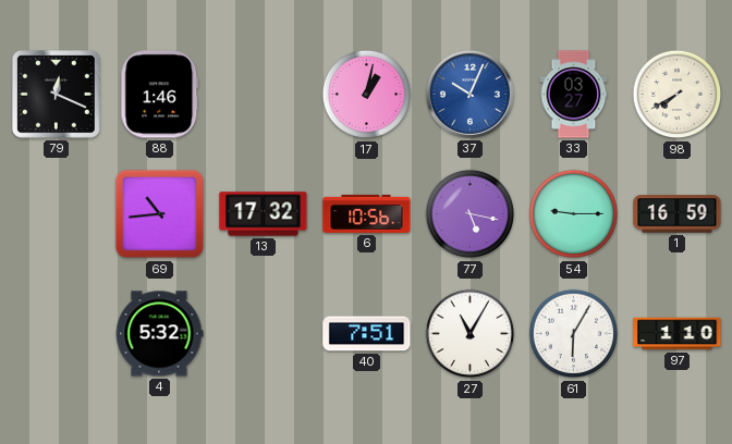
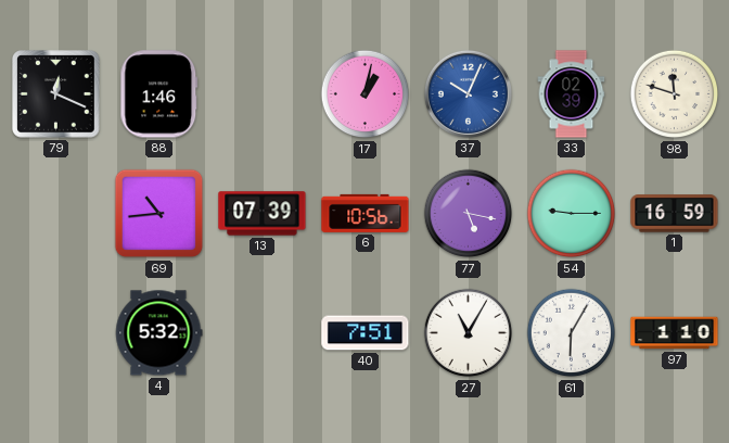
33: 03:27 -> 02:39
98: 7:40 -> 11:48
13: 17:32 -> 07:39
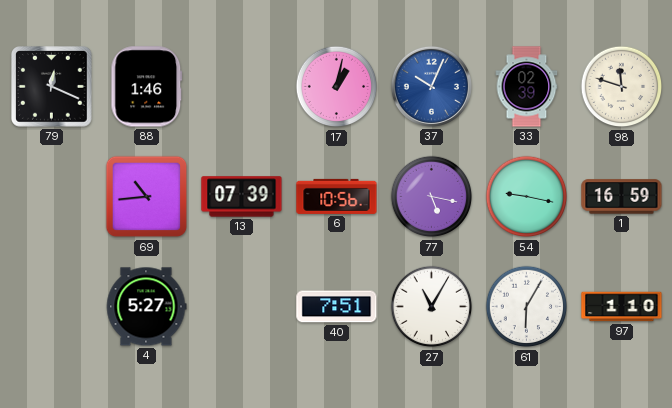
54: 9:15 -> 9:17
4: 5:32 -> 5:27
